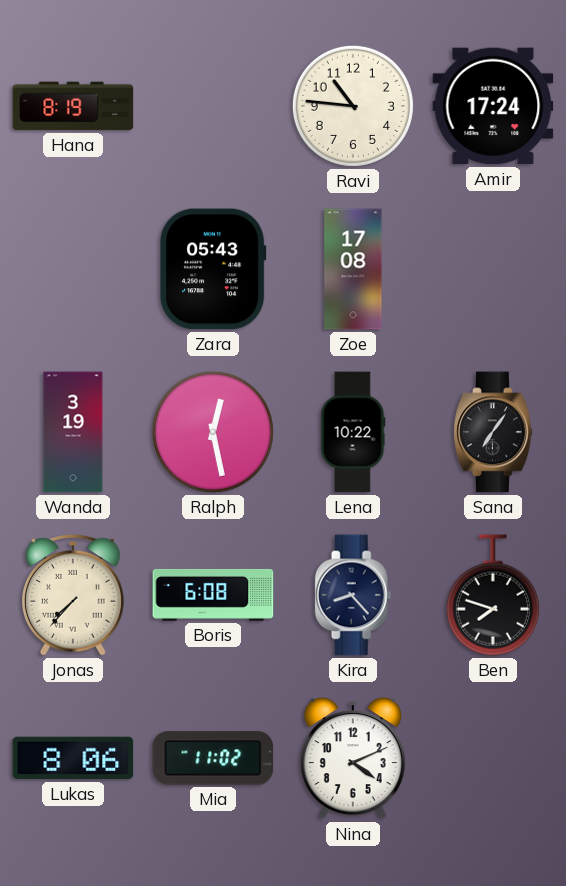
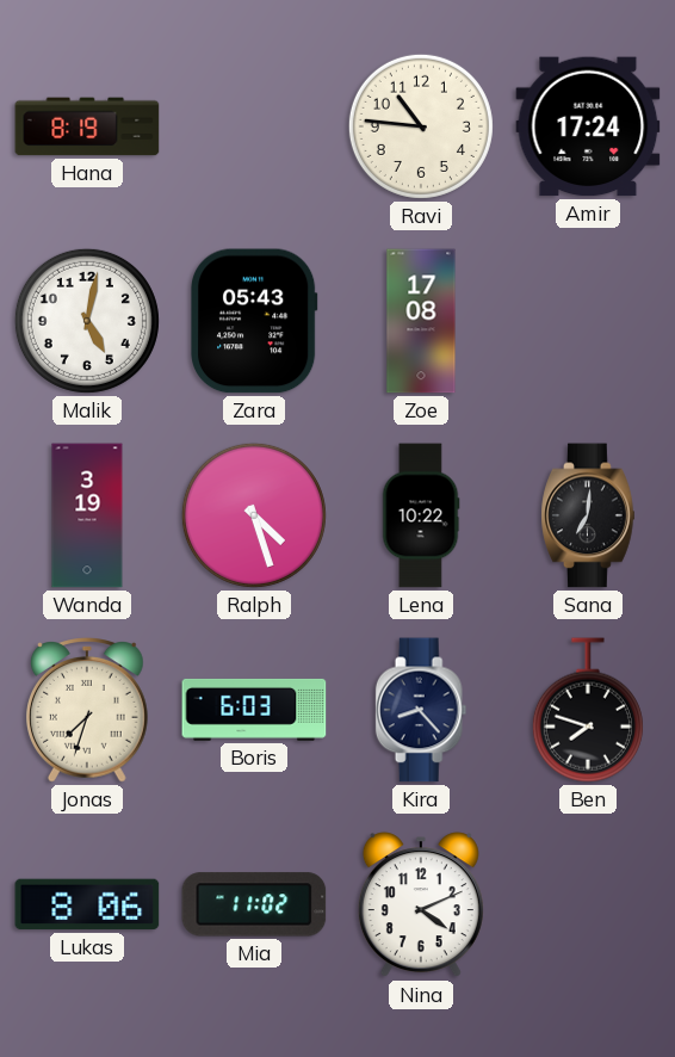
Malik: none -> 5:02
Ralph: 12:28 -> 4:27
Sana: 7:06 -> 7:01
Jonas: 7:37 -> 7:33
Boris: 6:08 -> 6:03
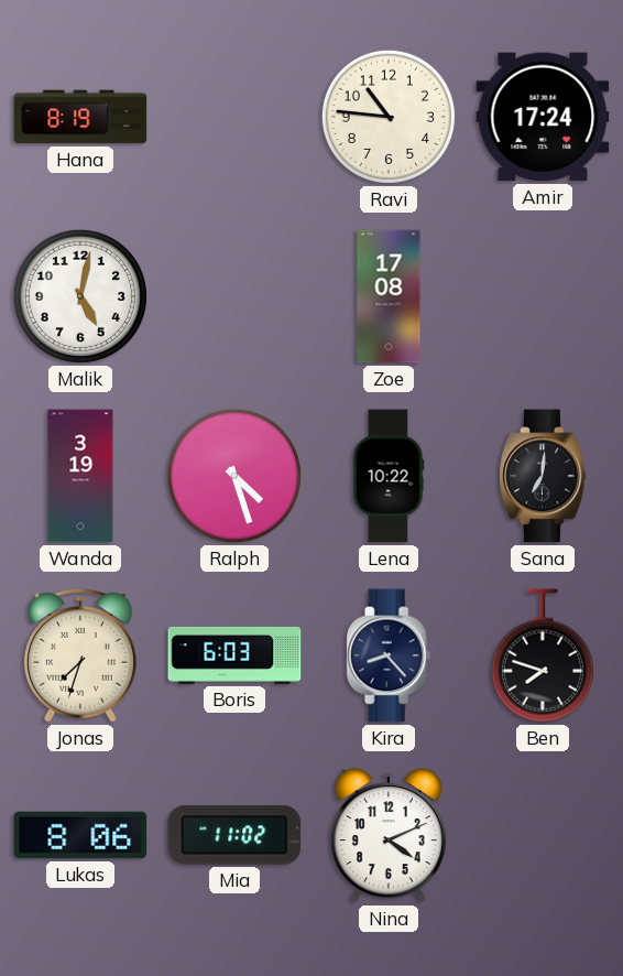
Zara: 05:43 -> none
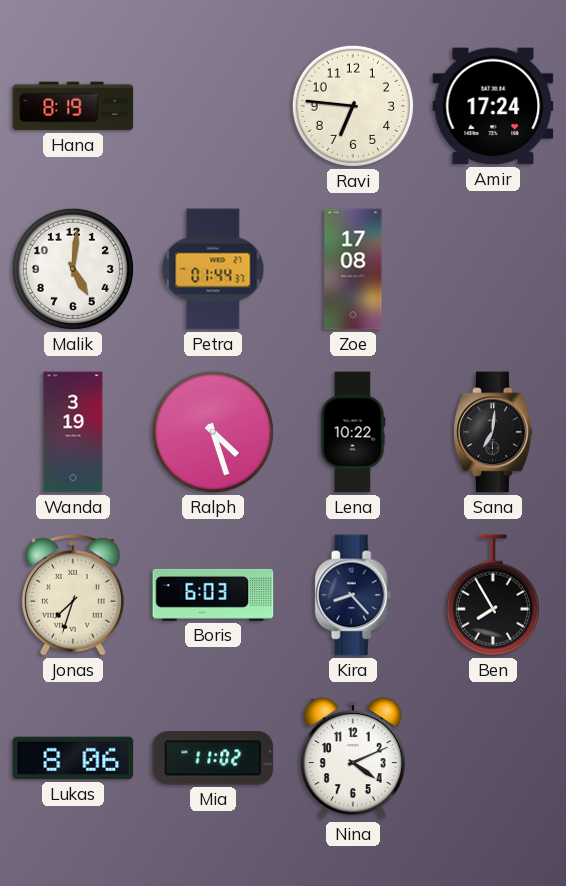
Ravi: 10:46 -> 6:46
Malik: 5:02 -> 5:01
Petra: none -> 01:44
Ben: 7:48 -> 7:55
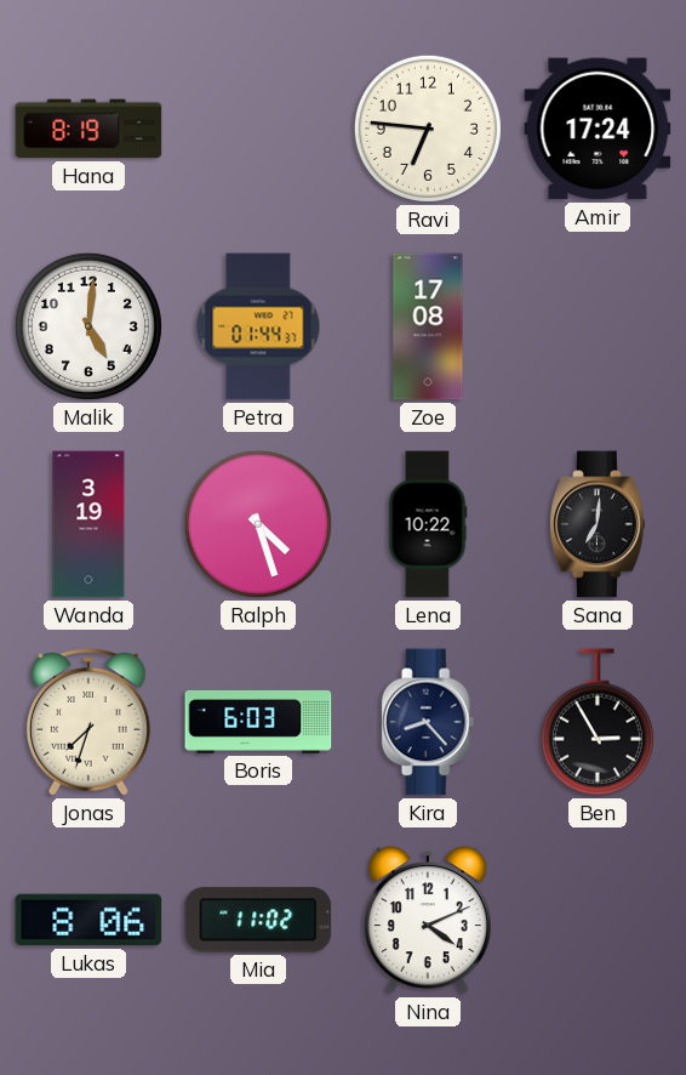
Ben: 7:55 -> 2:55
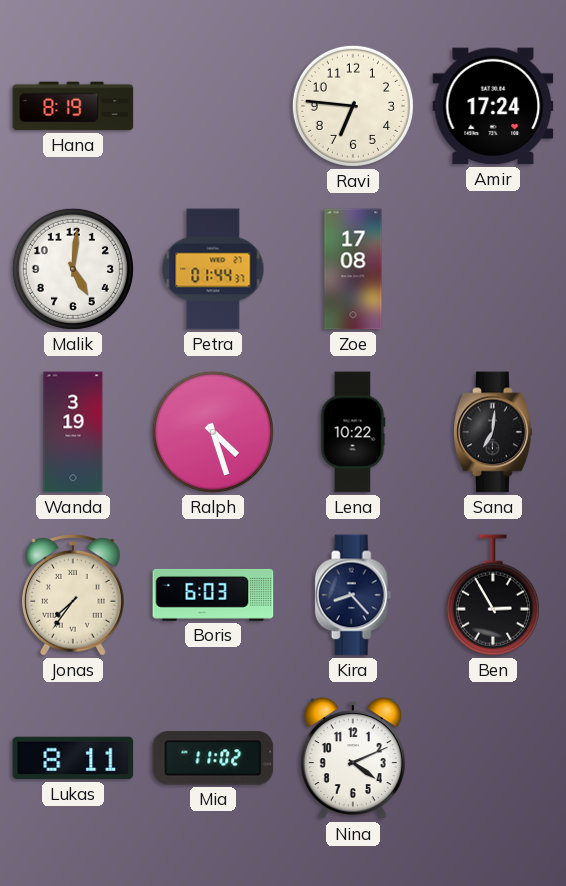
Jonas: 7:33 -> 7:36
Lukas: 8:06 -> 8:11
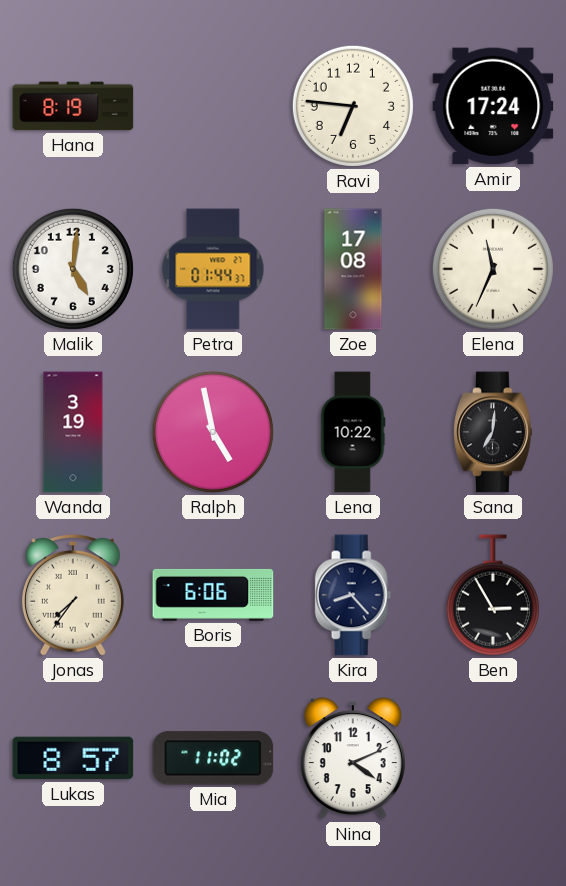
Elena: none -> 11:34
Ralph: 4:27 -> 4:58
Boris: 6:03 -> 6:06
Lukas: 8:11 -> 8:57
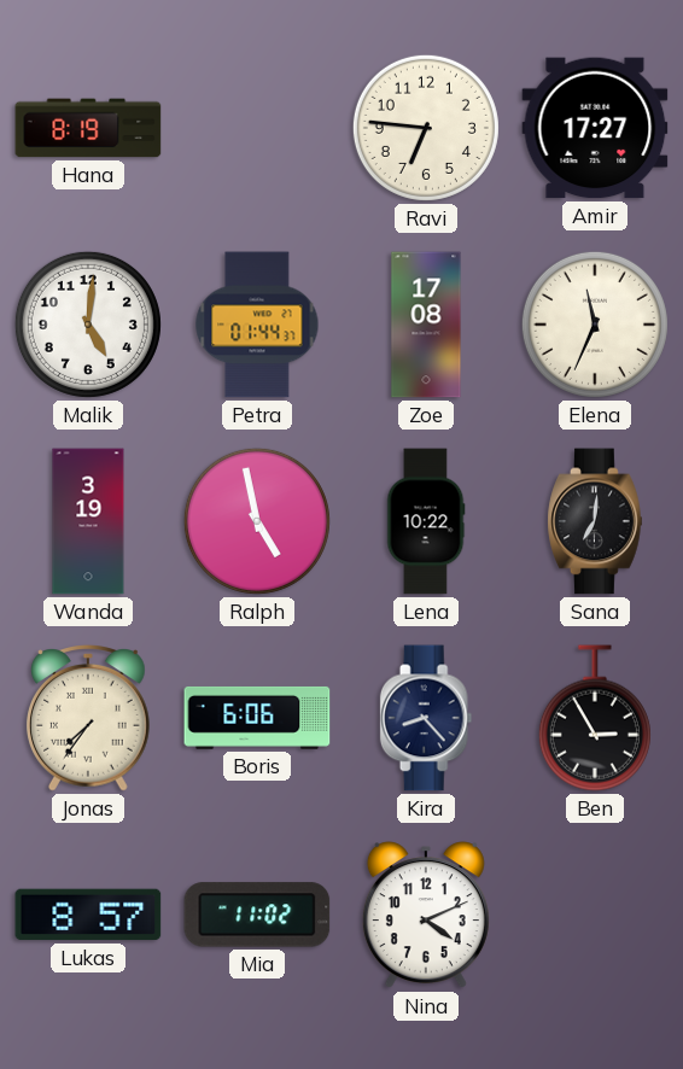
Amir: 17:24 -> 17:27
